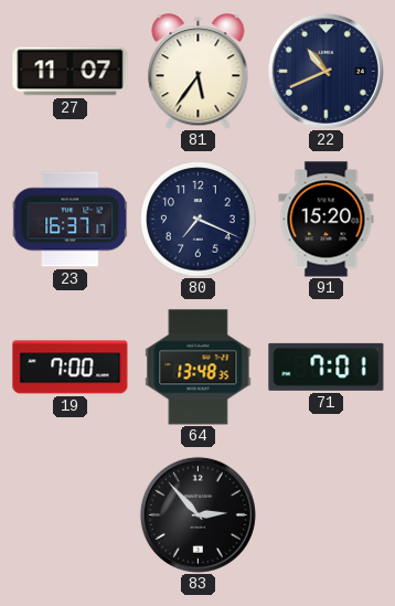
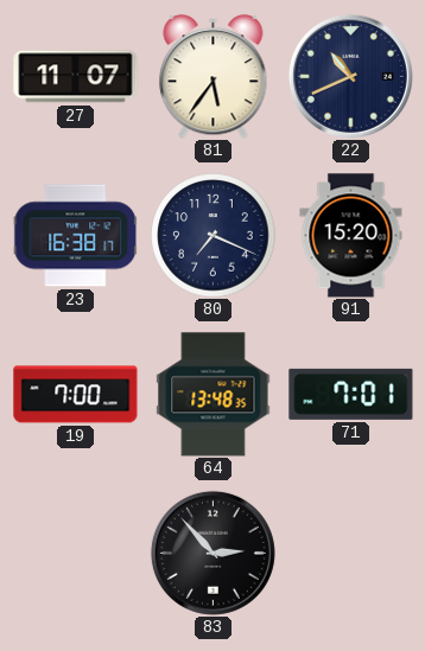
23: 16:37 -> 16:38
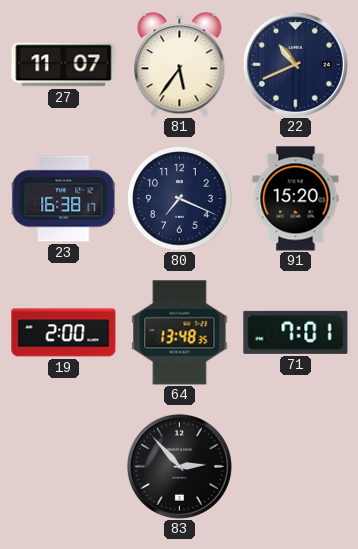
19: 7:00 -> 2:00
